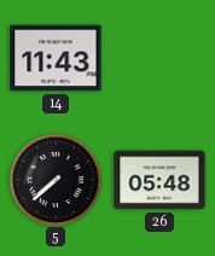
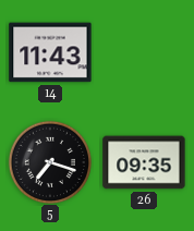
5: 7:38 -> 7:18
26: 05:48 -> 09:35
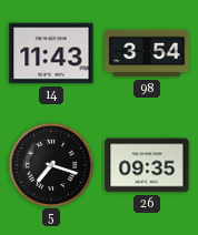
98: none -> 3:54
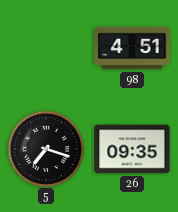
14: 11:43 -> none
98: 3:54 -> 4:51
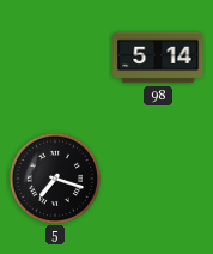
98: 4:51 -> 5:14
26: 09:35 -> none
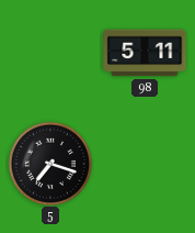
98: 5:14 -> 5:11
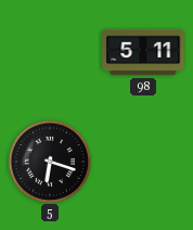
5: 7:18 -> 6:18
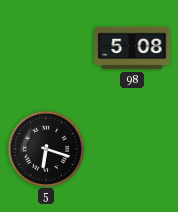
98: 5:11 -> 5:08
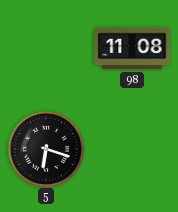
98: 5:08 -> 11:08
